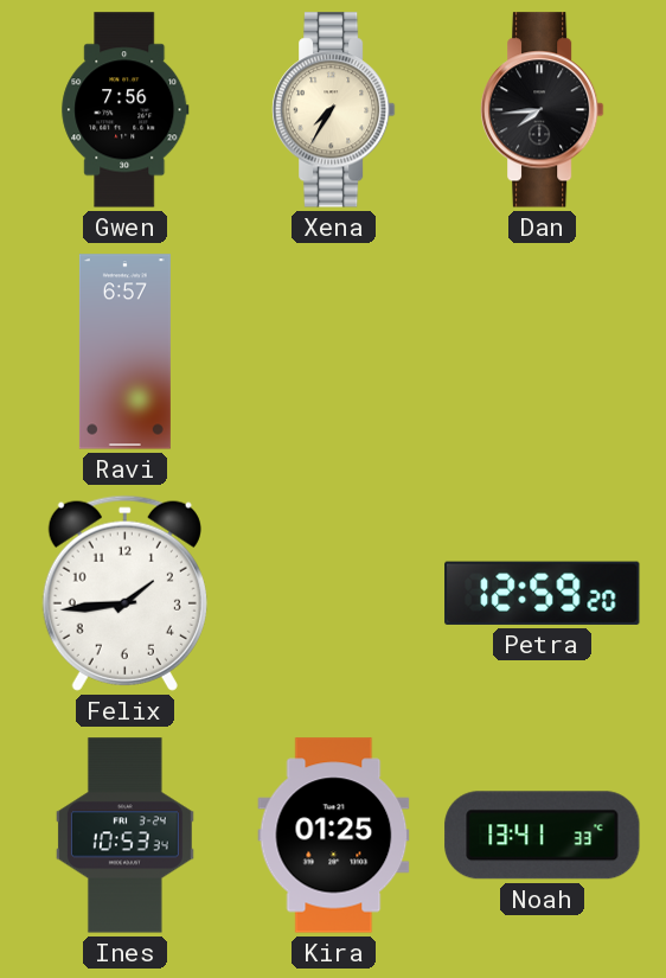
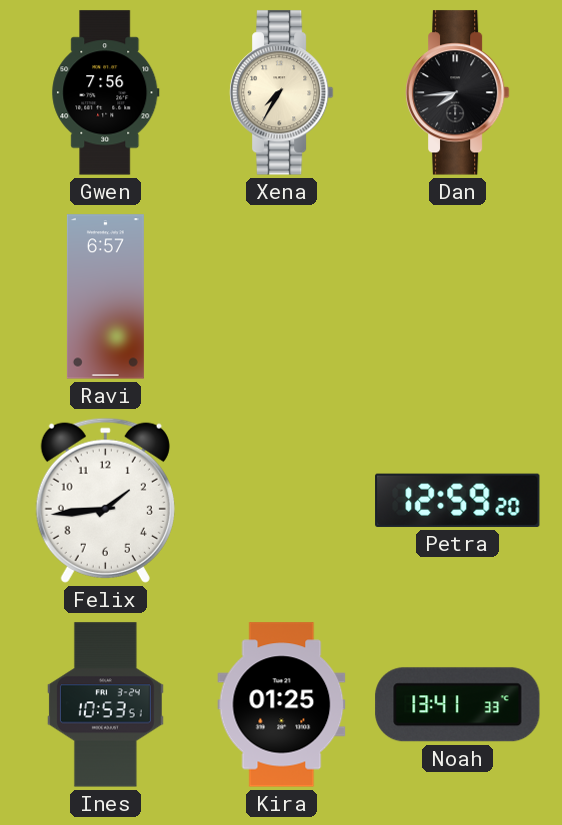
Ines: 10:53:34 -> 10:53:51
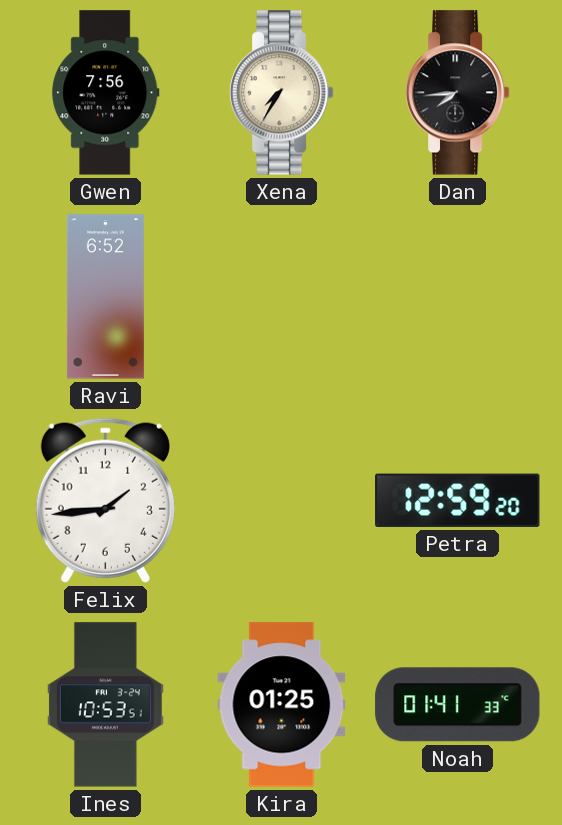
Ravi: 6:57 -> 6:52
Noah: 13:41 -> 01:41
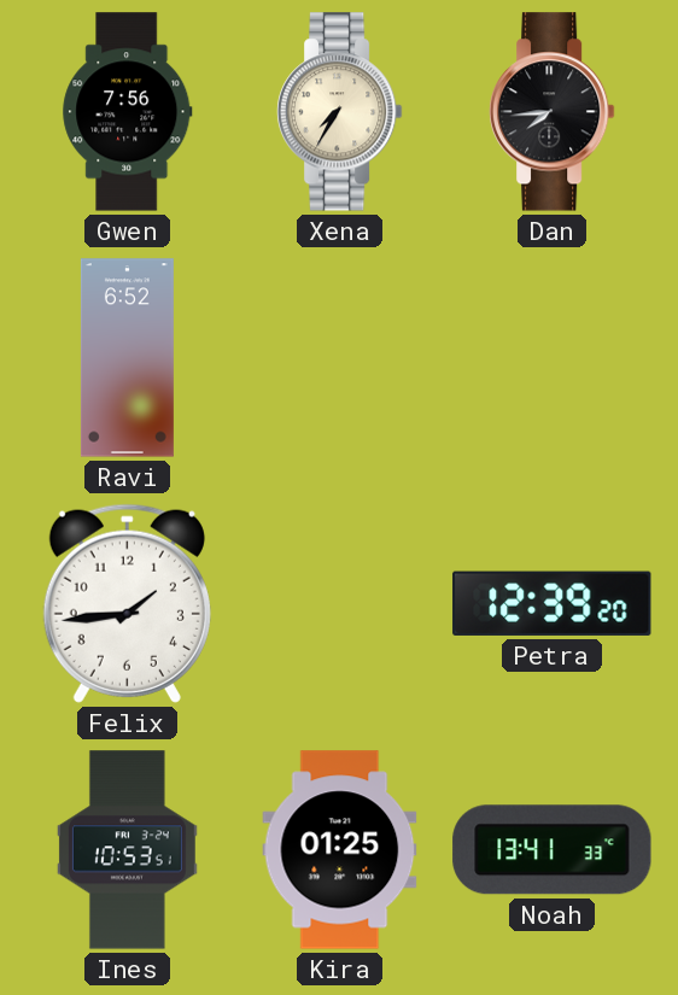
Petra: 12:59 -> 12:39
Noah: 01:41 -> 13:41
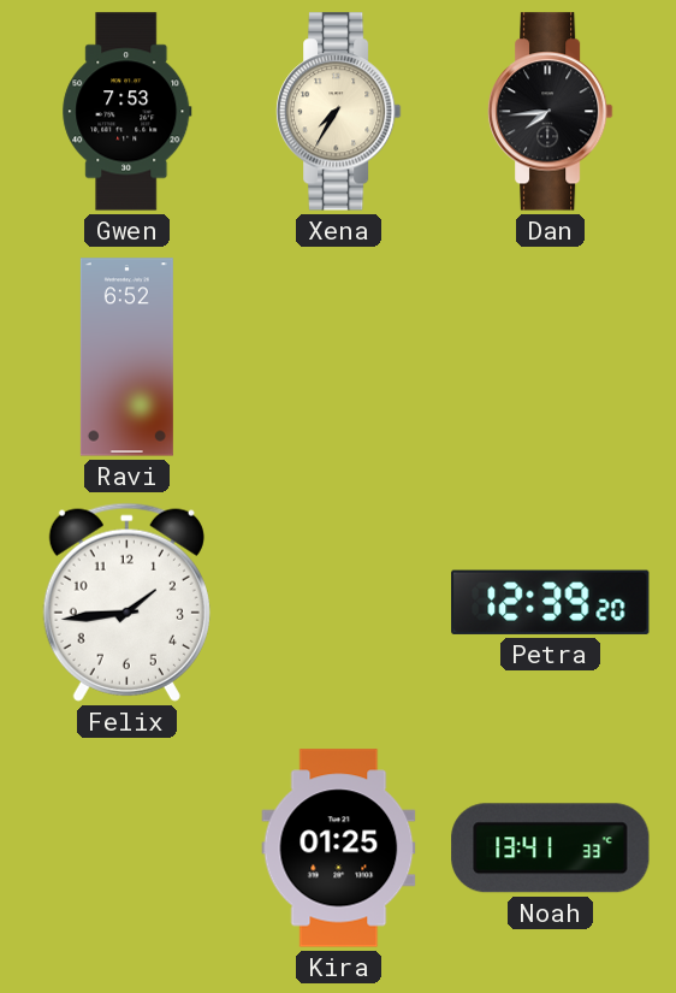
Gwen: 7:56 -> 7:53
Ines: 10:53 -> none
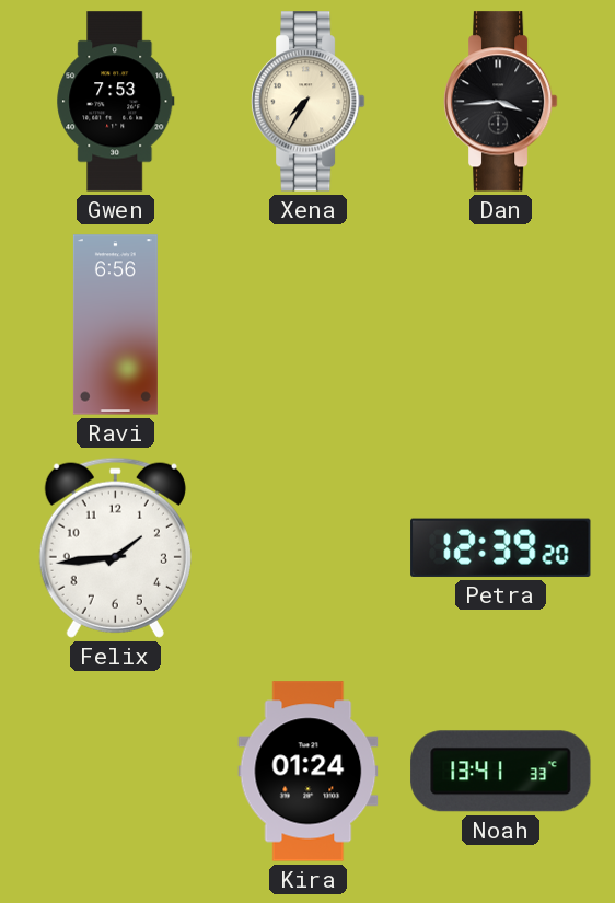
Dan: 7:44 -> 3:44
Ravi: 6:52 -> 6:56
Kira: 01:25 -> 01:24
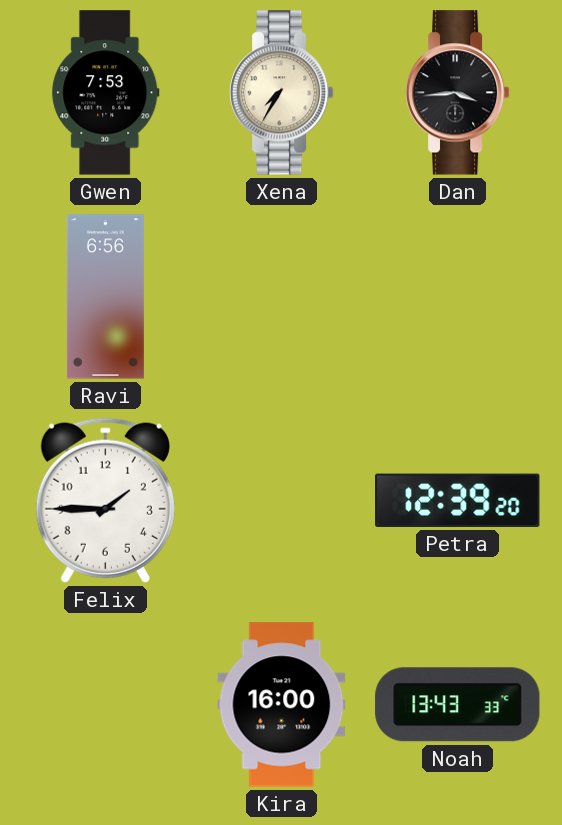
Felix: 1:44 -> 1:45
Kira: 01:24 -> 16:00
Noah: 13:41 -> 13:43
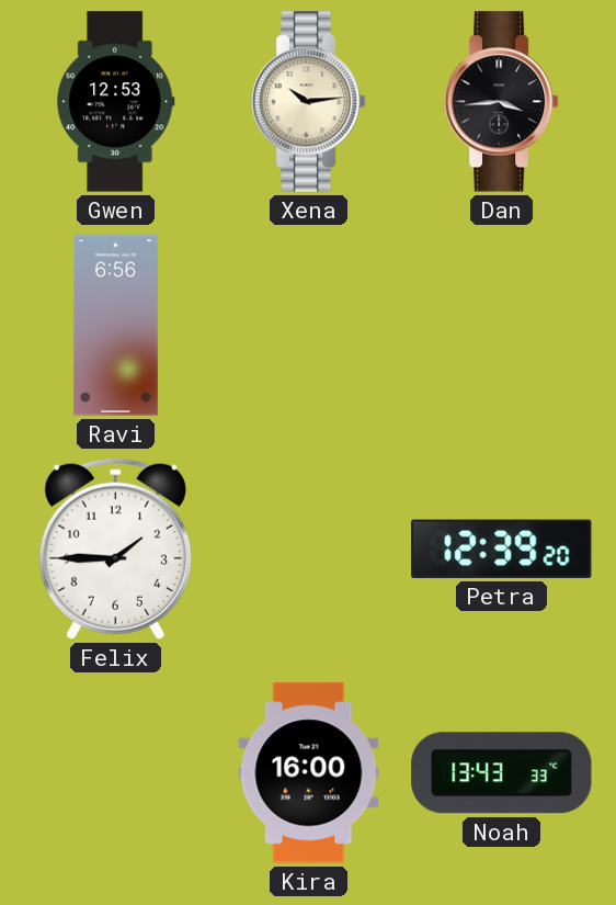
Gwen: 7:53 -> 12:53
Xena: 7:35 -> 10:14
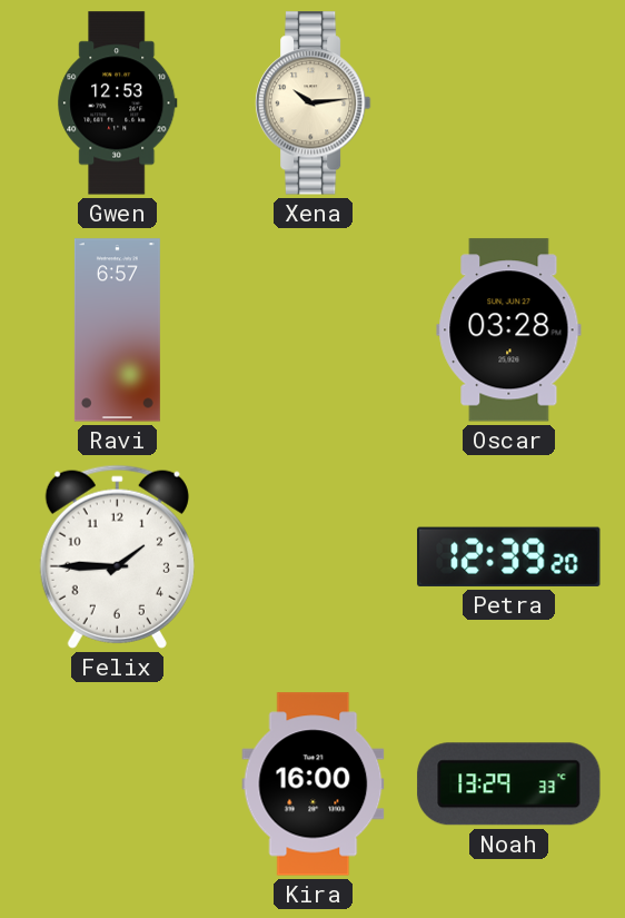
Dan: 3:44 -> none
Ravi: 6:56 -> 6:57
Oscar: none -> 03:28
Noah: 13:43 -> 13:29
